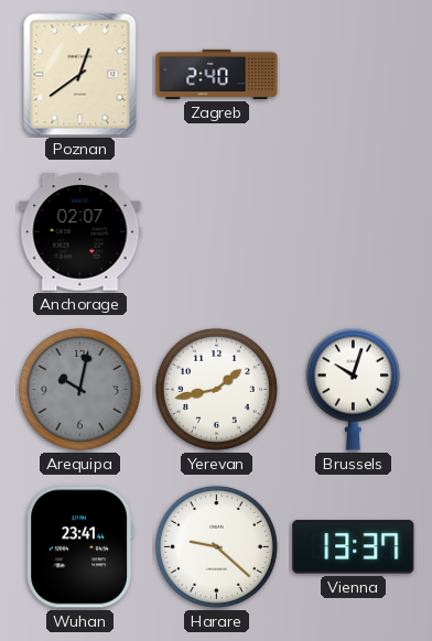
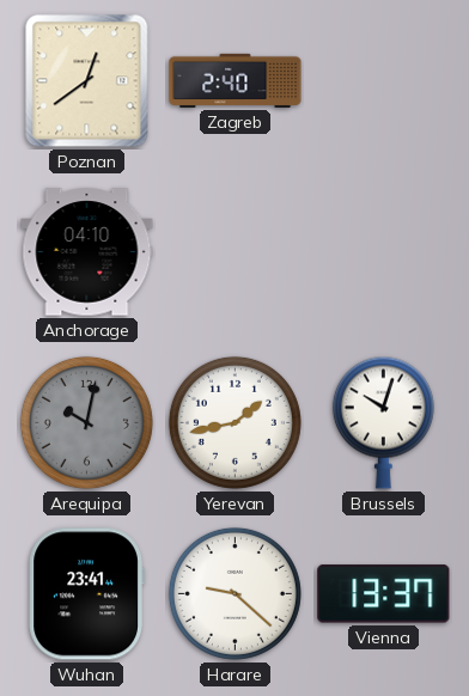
Anchorage: 02:07 -> 04:10
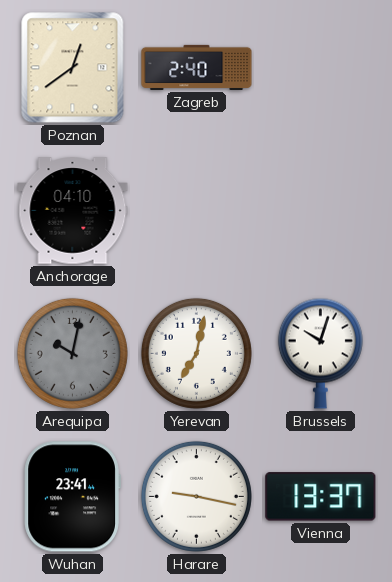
Yerevan: 1:43 -> 7:02
Harare: 9:22 -> 9:17
